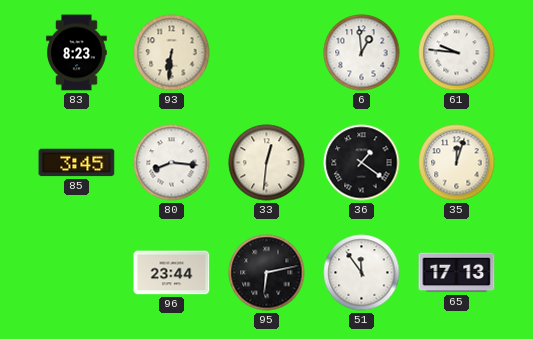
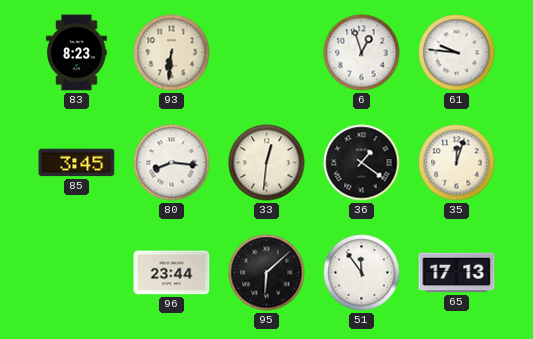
6: 12:59 -> 12:57
95: 6:13 -> 6:08
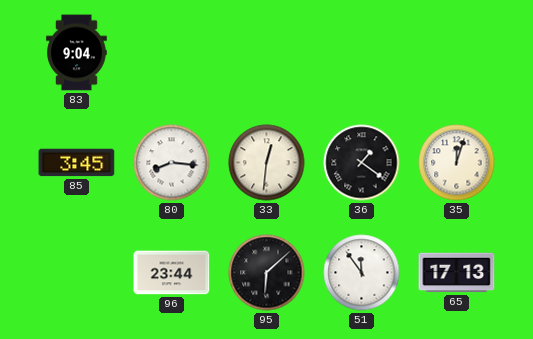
83: 8:23 -> 9:04
93: 6:31 -> none
6: 12:57 -> none
61: 9:46 -> none
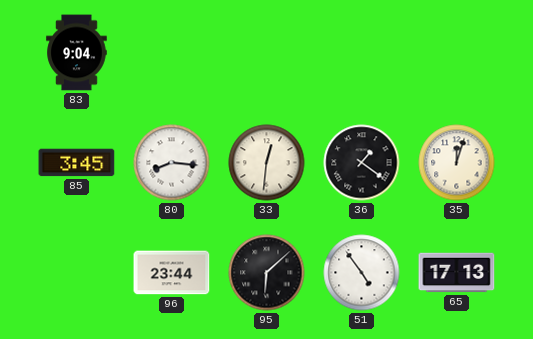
51: 11:54 -> 4:54
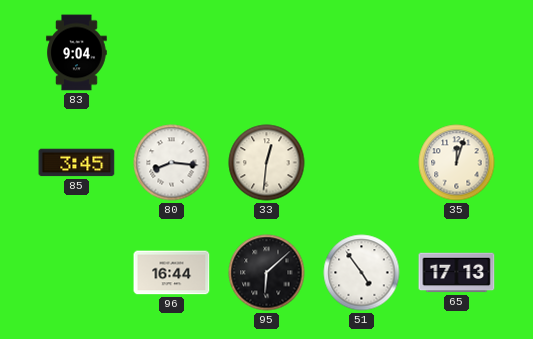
36: 1:21 -> none
96: 23:44 -> 16:44
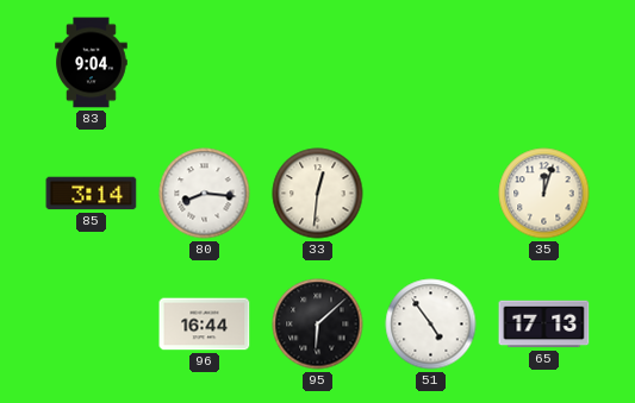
85: 3:45 -> 3:14
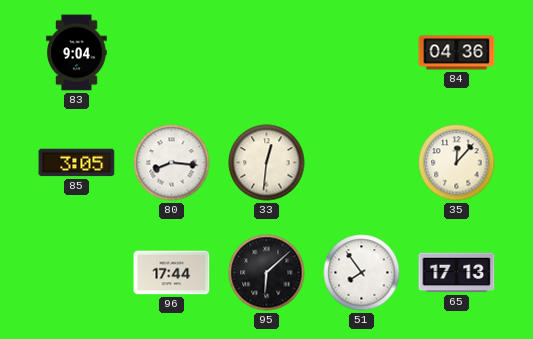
84: none -> 04:36
85: 3:14 -> 3:05
35: 12:03 -> 12:07
96: 16:44 -> 17:44
51: 4:54 -> 7:54
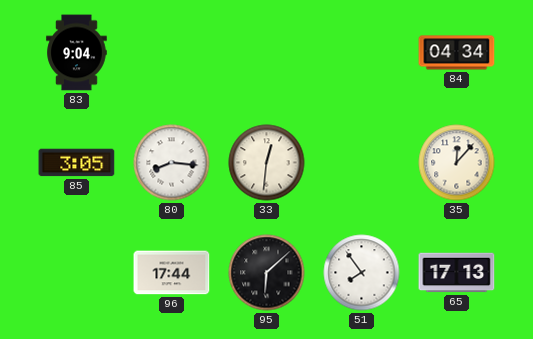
84: 04:36 -> 04:34
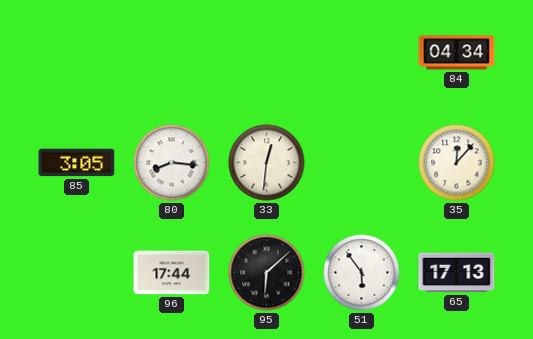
83: 9:04 -> none
51: 7:54 -> 5:54
